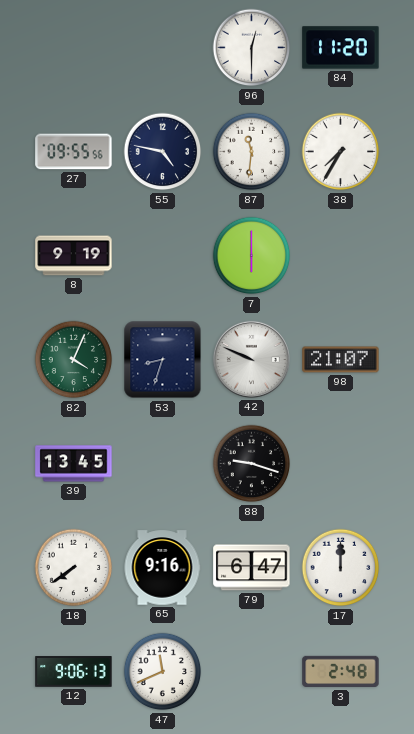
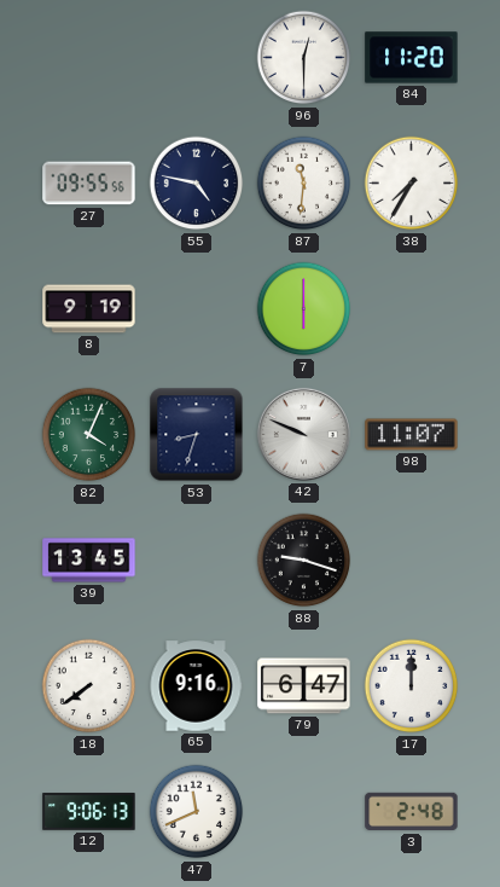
98: 21:07 -> 11:07
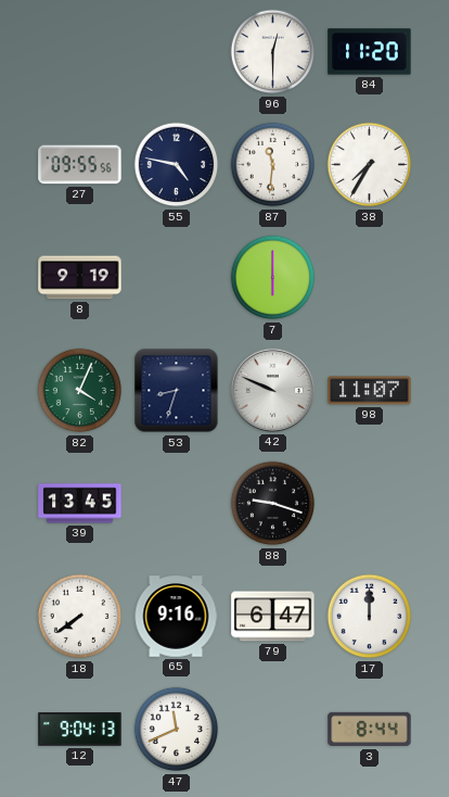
12: 9:06 -> 9:04
3: 2:48 -> 8:44
